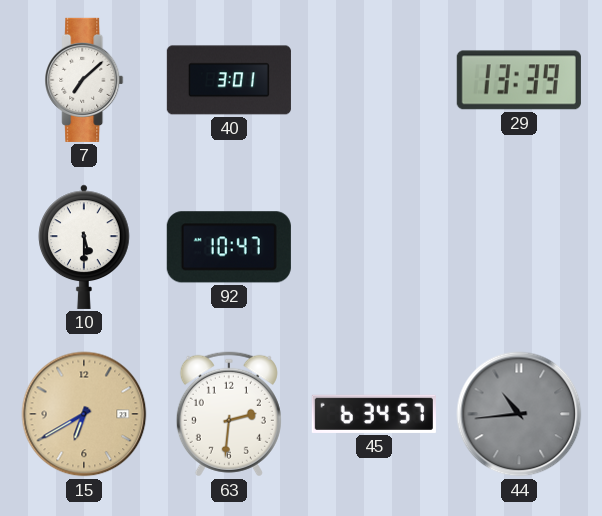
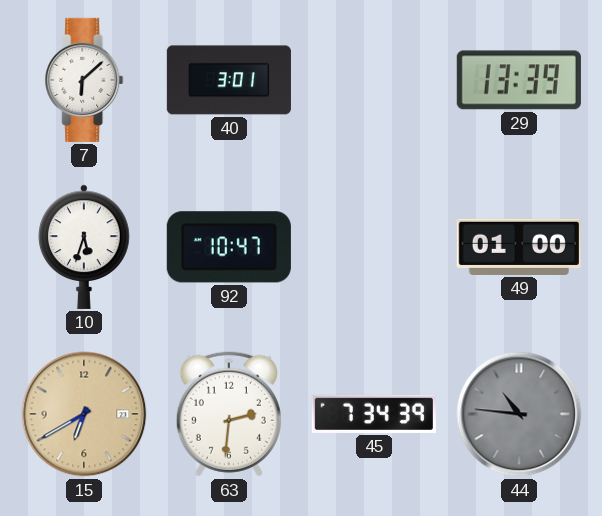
7: 7:08 -> 6:08
10: 5:30 -> 5:33
49: none -> 01:00
45: 6:34 -> 7:34
44: 10:44 -> 10:46
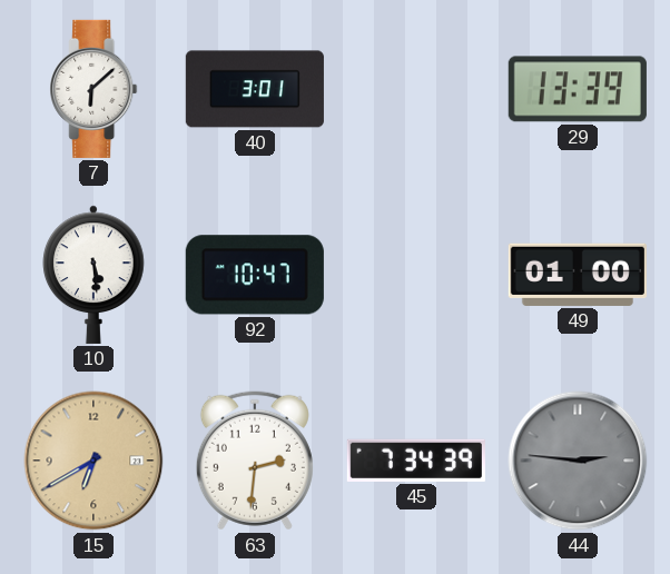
10: 5:33 -> 5:29
44: 10:46 -> 2:46
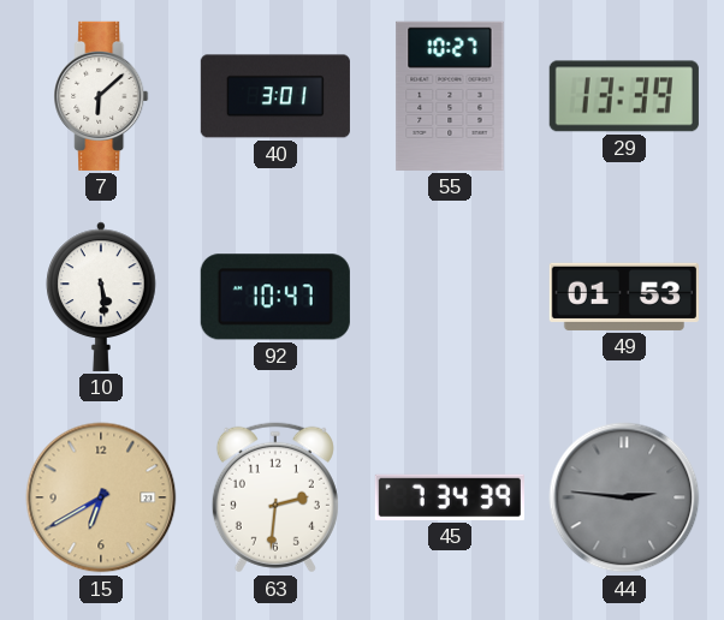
55: none -> 10:27
49: 01:00 -> 01:53
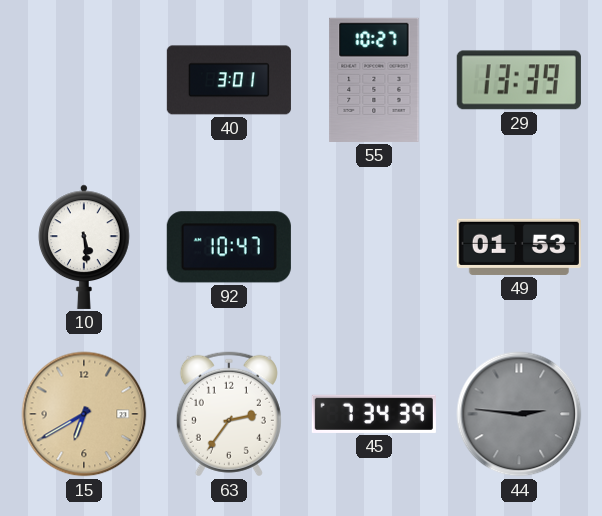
7: 6:08 -> none
63: 2:31 -> 2:36
